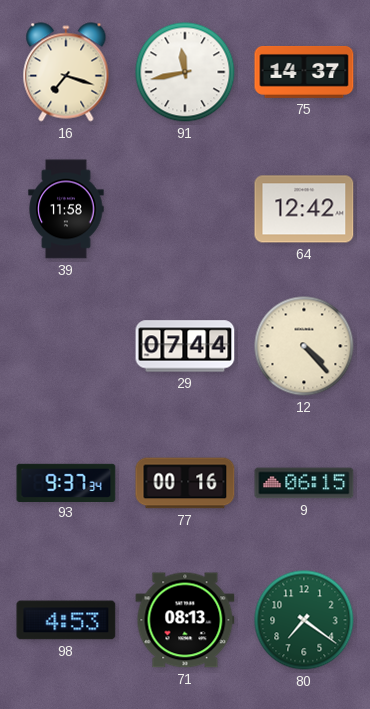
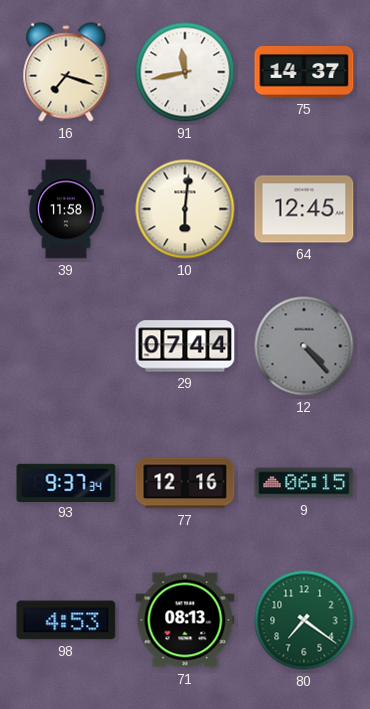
10: none -> 6:01
64: 12:42 -> 12:45
12 dial: cream -> grey
77: 00:16 -> 12:16
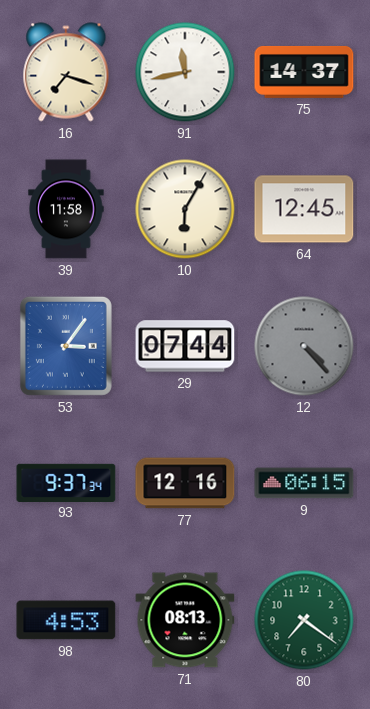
10: 6:01 -> 6:05
53: none -> 3:06
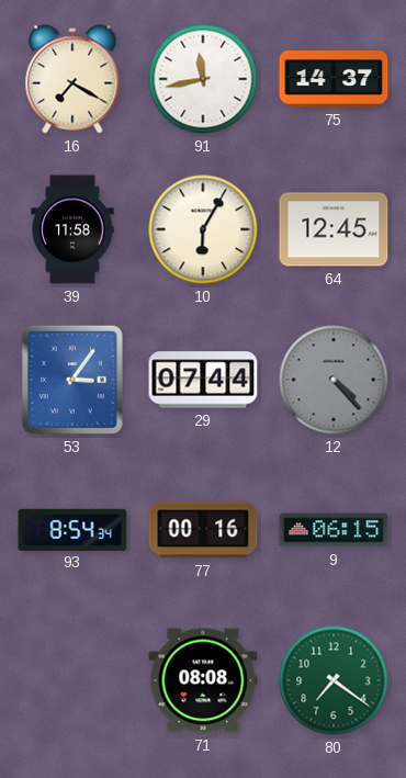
16: 7:18 -> 7:20
93: 9:37 -> 8:54
77: 12:16 -> 00:16
98: 4:53 -> none
71: 08:13 -> 08:08
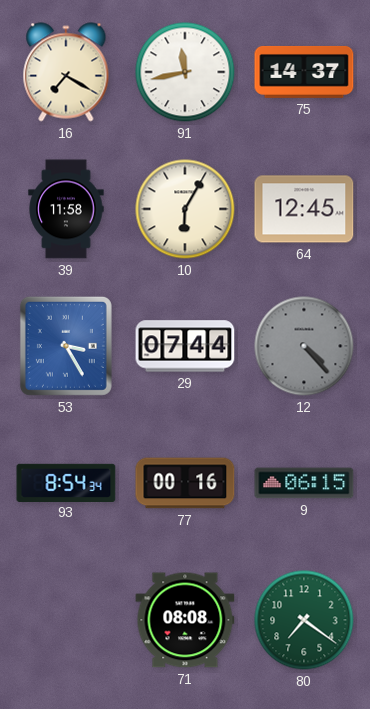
53: 3:06 -> 3:25
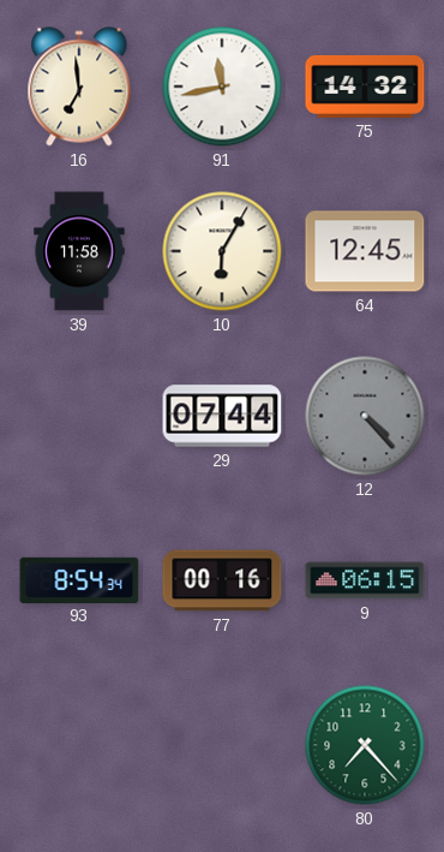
16: 7:20 -> 6:59
75: 14:37 -> 14:32
53: 3:25 -> none
71: 08:08 -> none
80: 7:21 -> 7:23
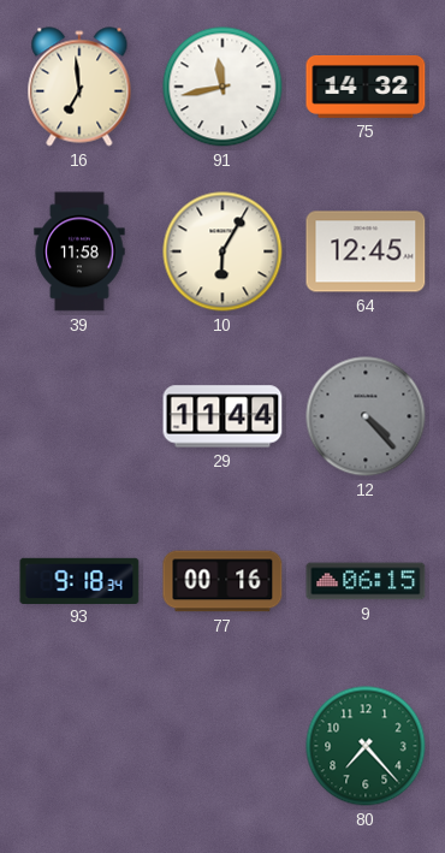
29: 07:44 -> 11:44
93: 8:54 -> 9:18
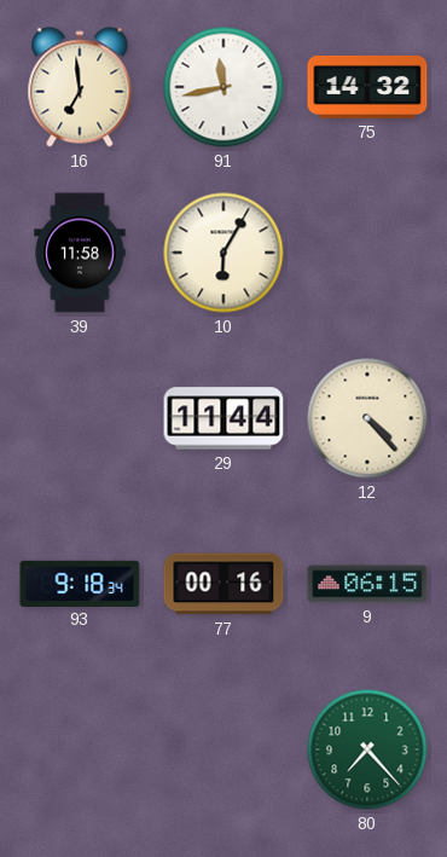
64: 12:45 -> none
12 dial: grey -> cream
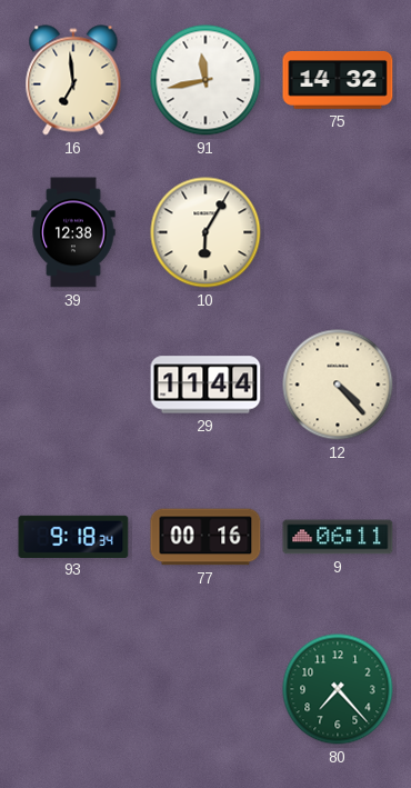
39: 11:58 -> 12:38
9: 06:15 -> 06:11
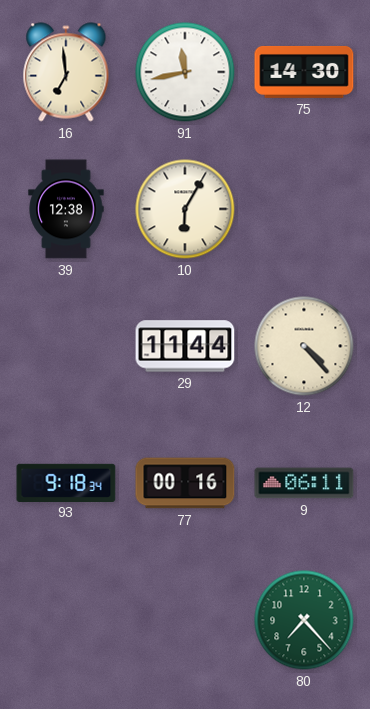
75: 14:32 -> 14:30
